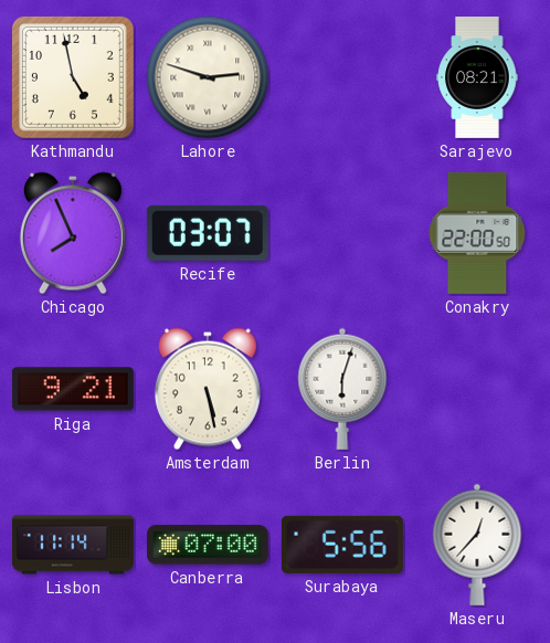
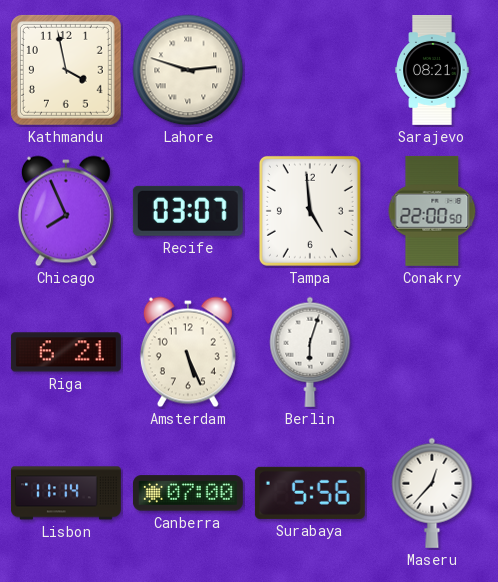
Kathmandu: 4:58 -> 3:58
Tampa: none -> 4:59
Riga: 9:21 -> 6:21
Amsterdam: 5:28 -> 5:26
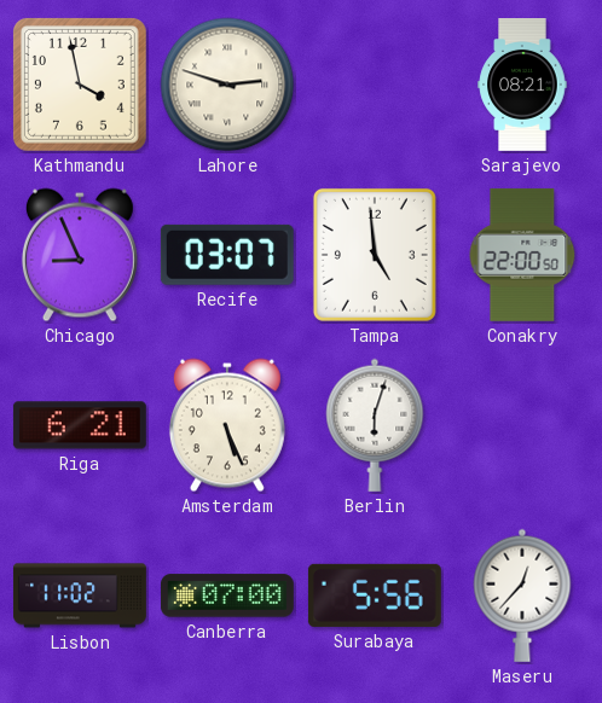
Chicago: 7:56 -> 8:56
Lisbon: 11:14 -> 11:02
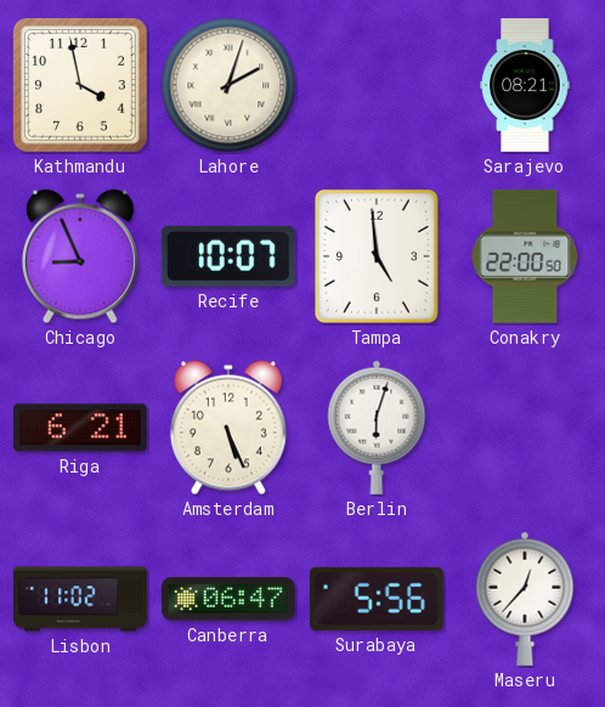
Lahore: 2:48 -> 2:03
Recife: 03:07 -> 10:07
Canberra: 07:00 -> 06:47
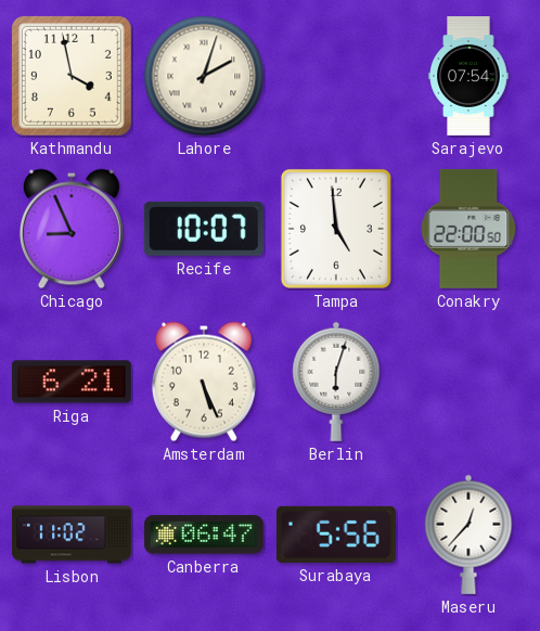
Sarajevo: 08:21 -> 07:54
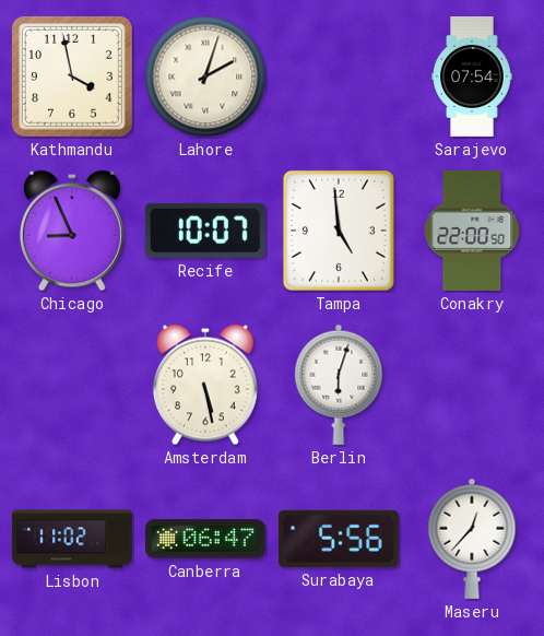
Riga: 6:21 -> none
Amsterdam: 5:26 -> 5:28
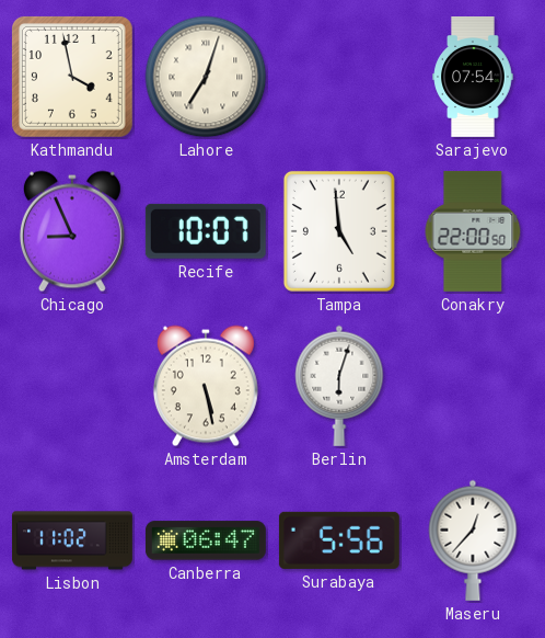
Lahore: 2:03 -> 7:03
